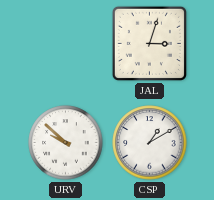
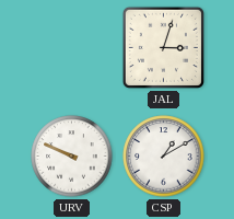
URV: 9:52 -> 9:49
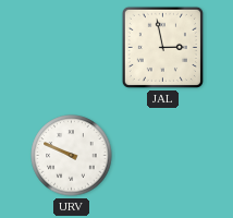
JAL: 3:03 -> 2:58
CSP: 1:10 -> none
